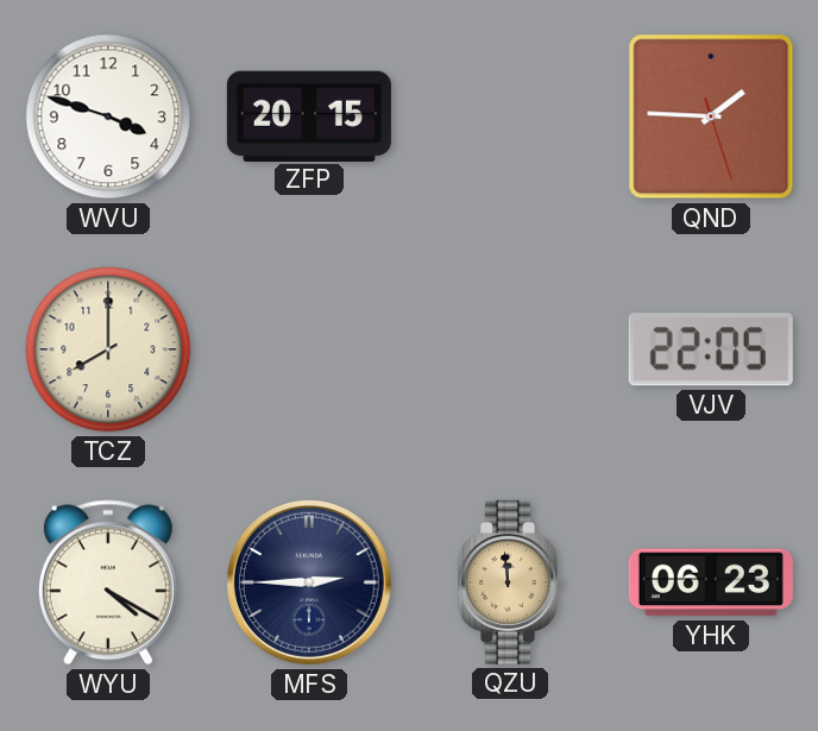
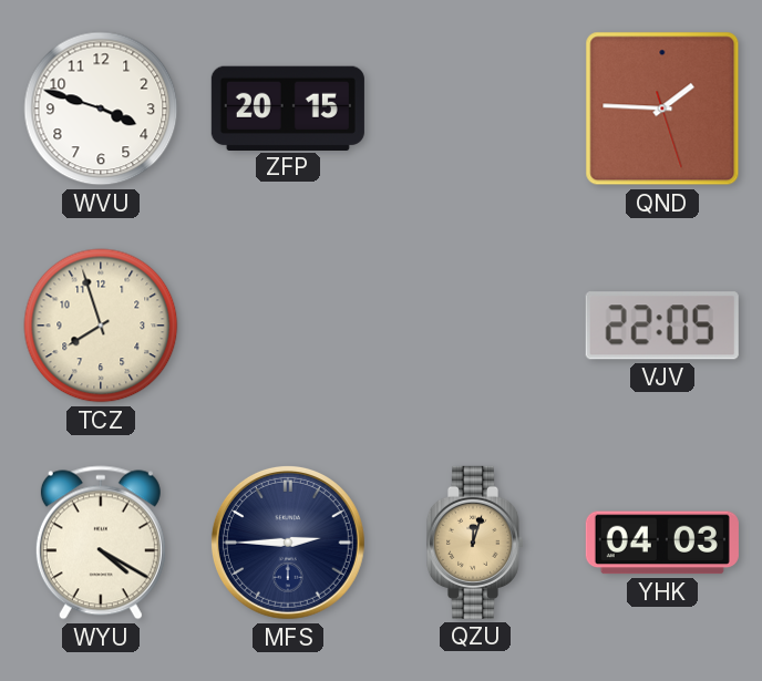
TCZ: 8:00 -> 7:57
QZU: 11:59 -> 12:03
YHK: 06:23 -> 04:03
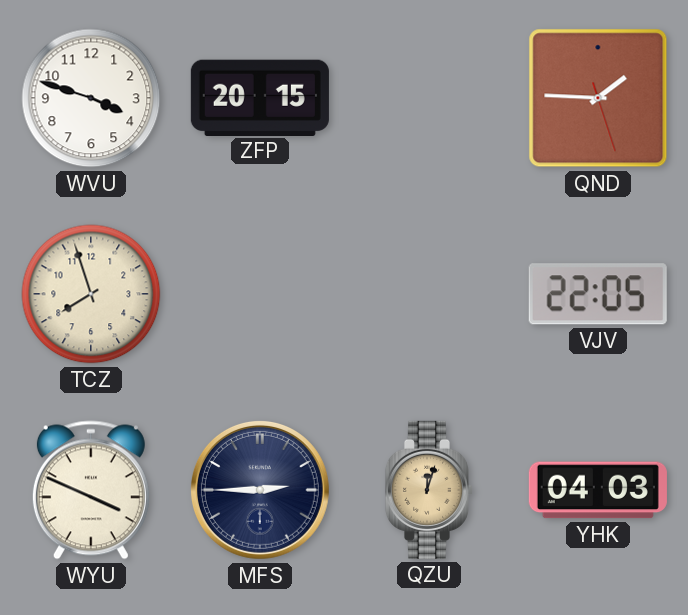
WYU: 4:20 -> 3:49
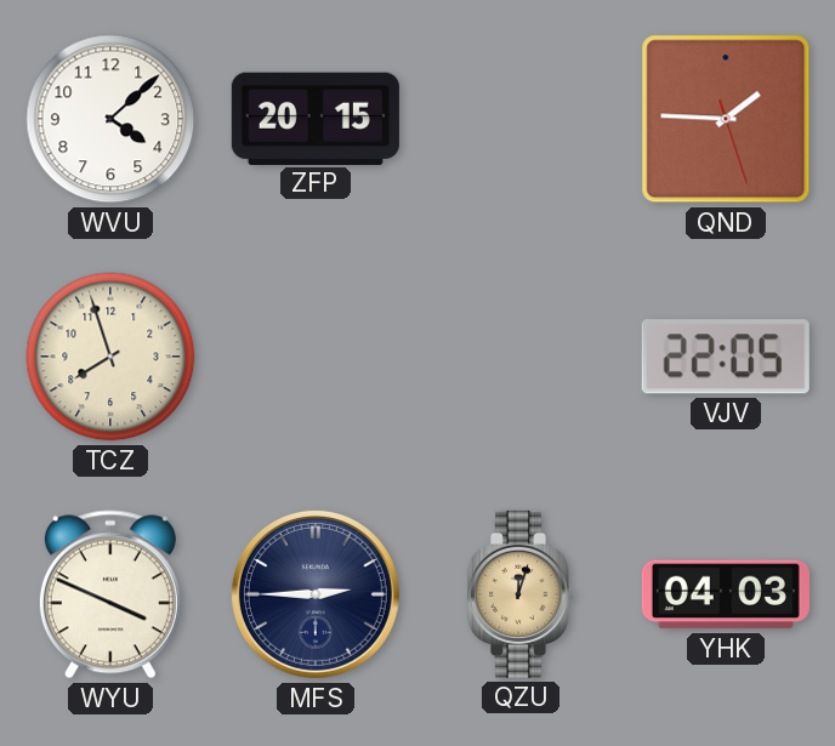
WVU: 3:48 -> 4:08
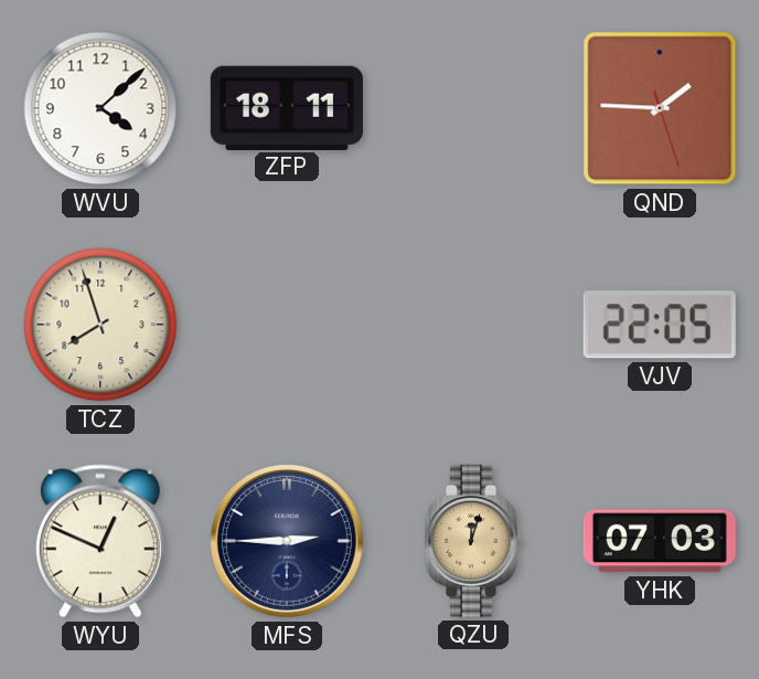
ZFP: 20:15 -> 18:11
WYU: 3:49 -> 12:49
YHK: 04:03 -> 07:03
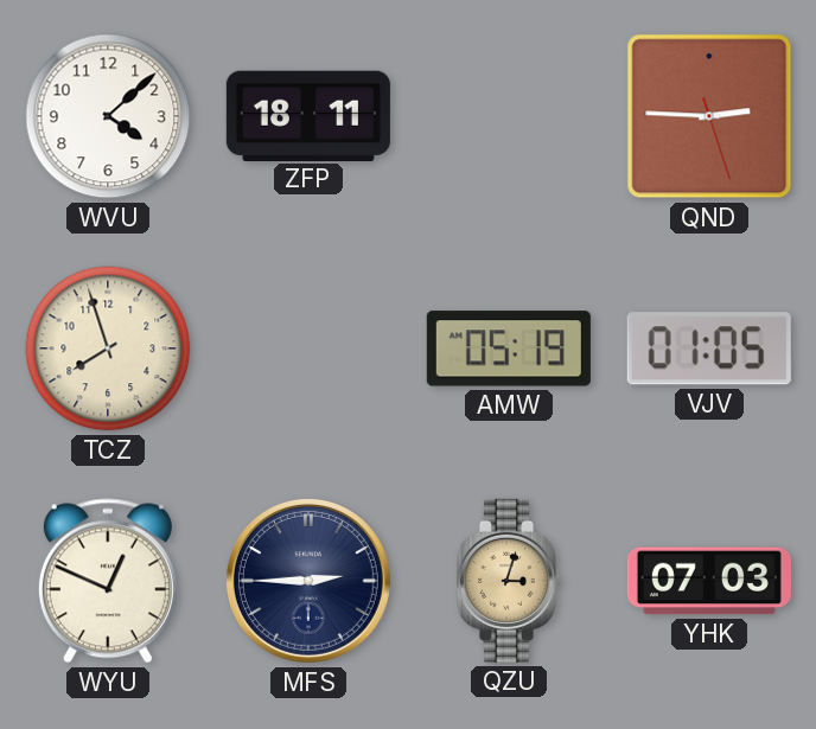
QND: 1:45 -> 2:45
AMW: none -> 05:19
VJV: 22:05 -> 01:05
QZU: 12:03 -> 3:03
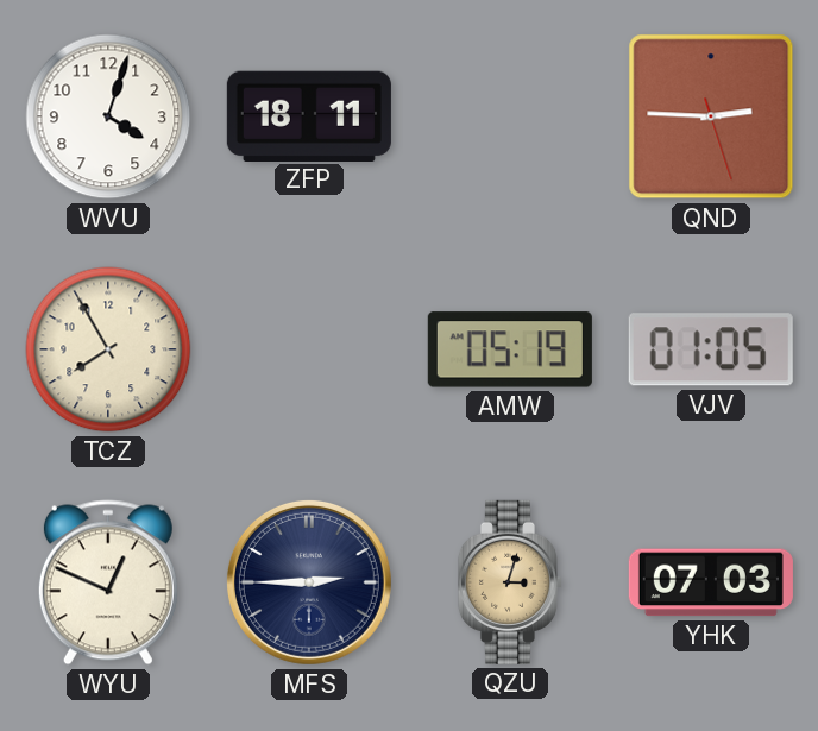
WVU: 4:08 -> 4:03
TCZ: 7:57 -> 7:55
